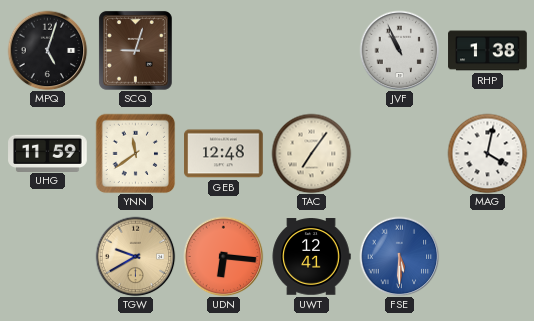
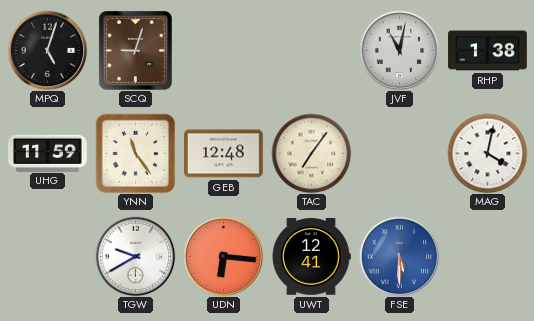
JVF: 10:56 -> 11:02
YNN: 11:39 -> 11:24
TGW dial: champagne -> white
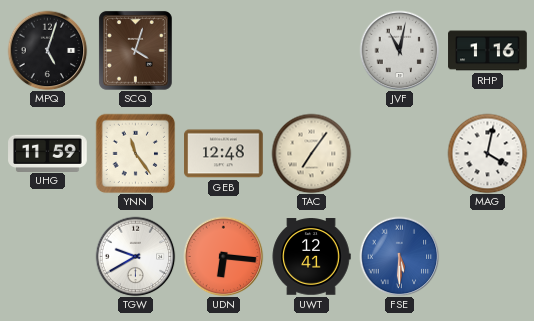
SCQ: 9:03 -> 4:03
RHP: 1:38 -> 1:16
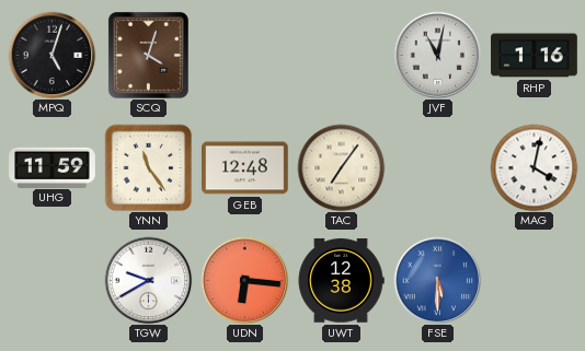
UWT: 12:41 -> 12:38
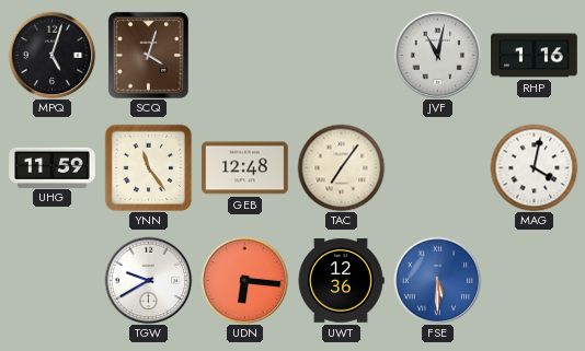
UWT: 12:38 -> 12:36
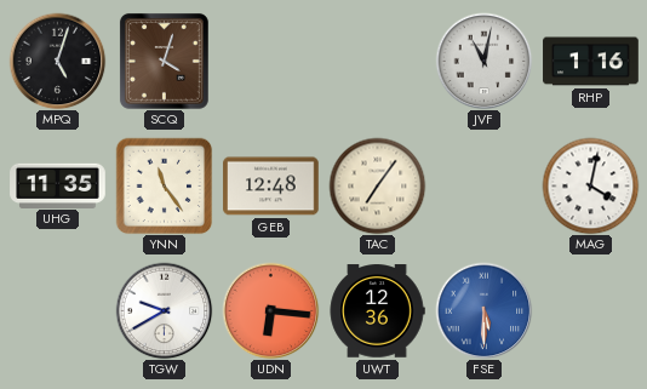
UHG: 11:59 -> 11:35
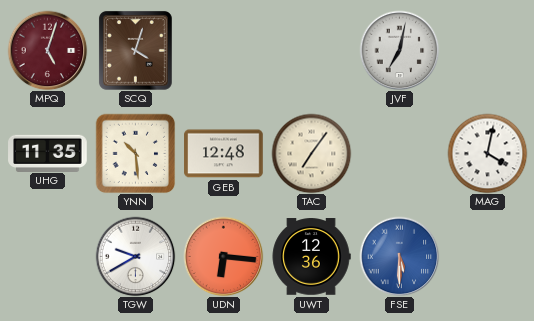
MPQ dial: black -> burgundy
JVF: 11:02 -> 7:02
RHP: 1:16 -> none
YNN: 11:24 -> 10:29
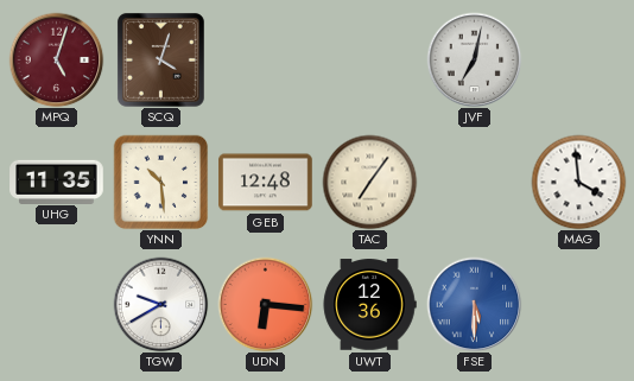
MAG: 4:02 -> 3:59
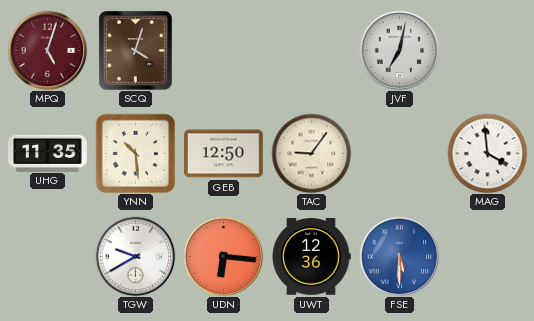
GEB: 12:48 -> 12:50
TAC: 7:06 -> 9:06
